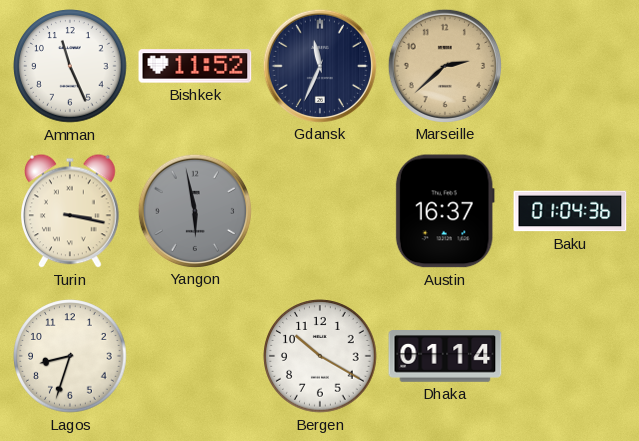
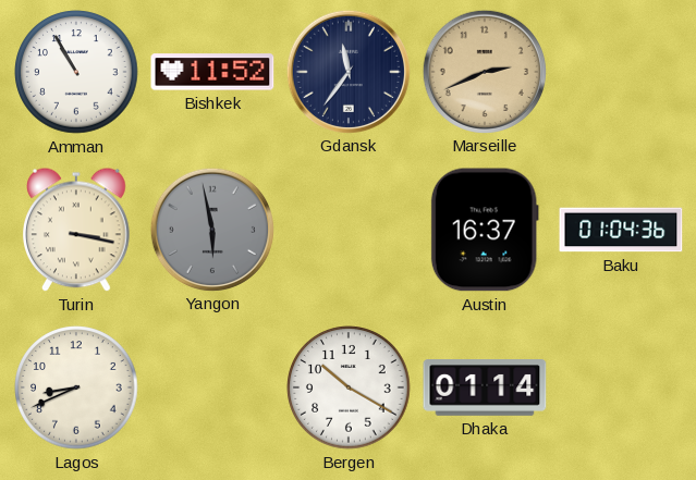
Amman: 11:26 -> 10:55
Gdansk: 11:34 -> 11:36
Marseille: 2:38 -> 2:41
Lagos: 8:33 -> 8:41
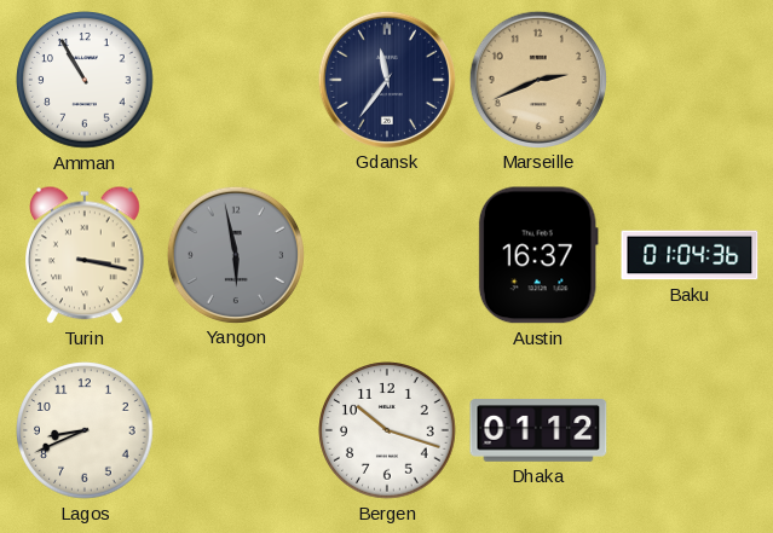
Bishkek: 11:52 -> none
Bergen: 10:20 -> 10:18
Dhaka: 01:14 -> 01:12
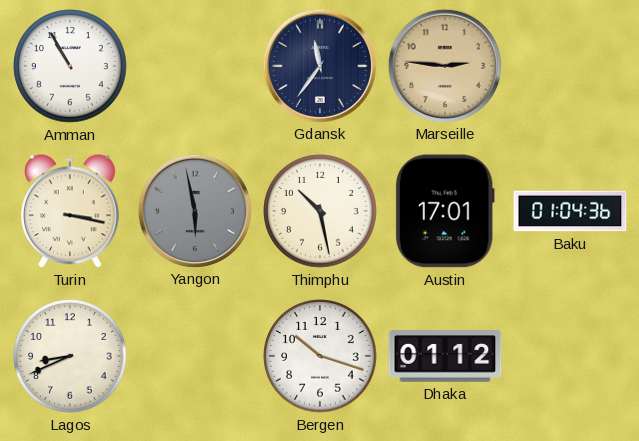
Marseille: 2:41 -> 2:46
Thimphu: none -> 10:28
Austin: 16:37 -> 17:01
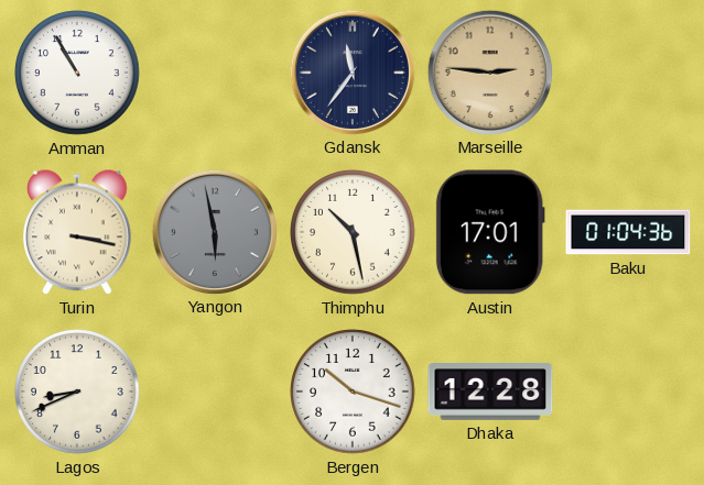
Dhaka: 01:12 -> 12:28
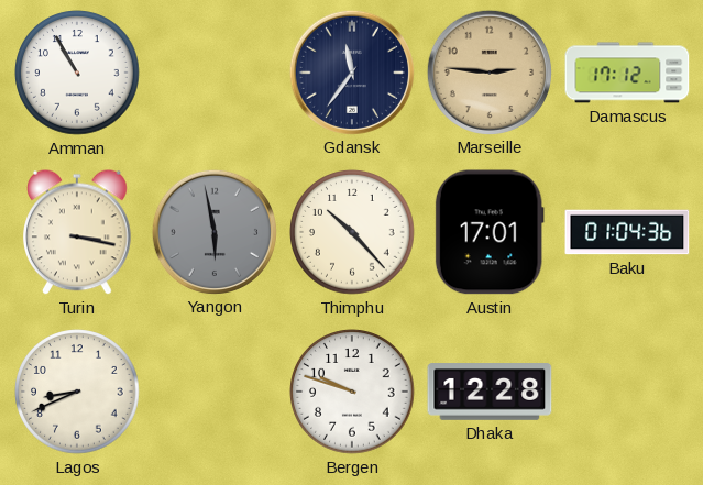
Damascus: none -> 17:12
Thimphu: 10:28 -> 10:23
Bergen: 10:18 -> 9:48
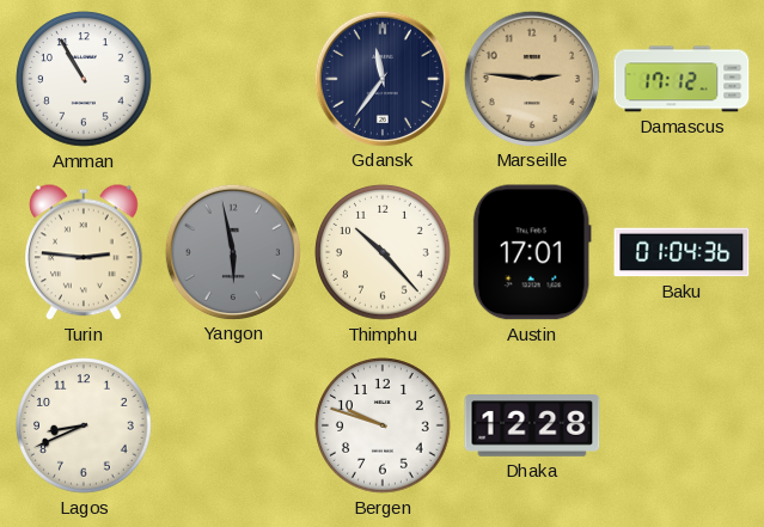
Turin: 3:17 -> 2:46
